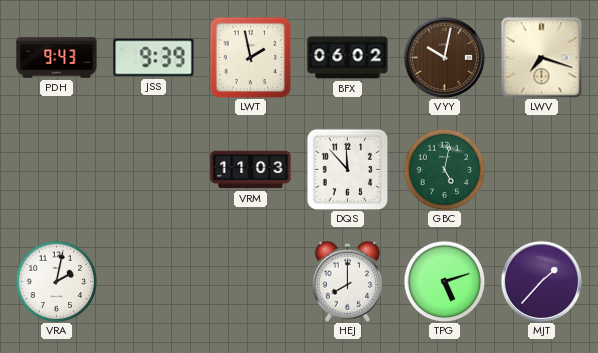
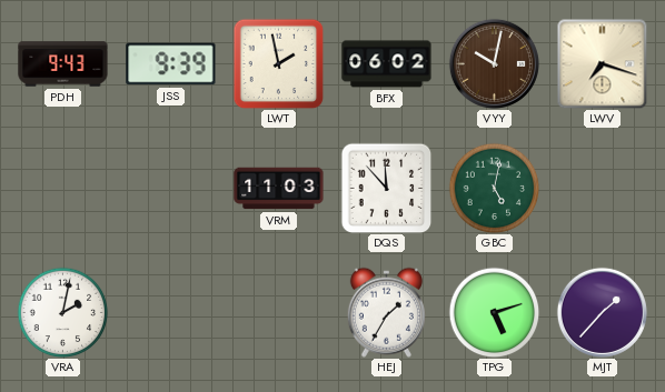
HEJ: 8:00 -> 1:35
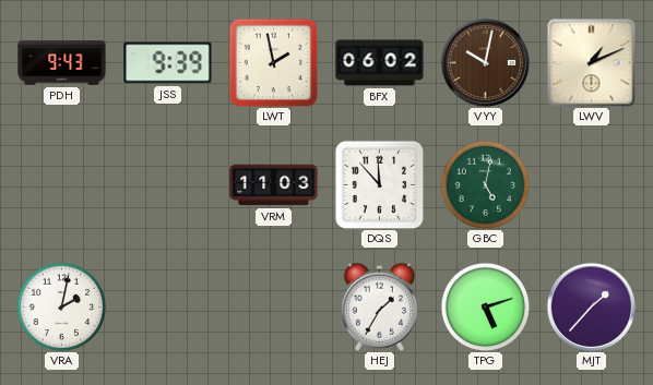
LWV: 7:18 -> 1:11
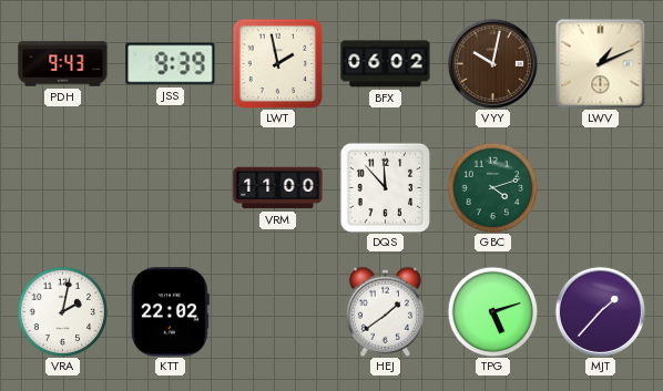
VRM: 11:03 -> 11:00
GBC: 5:02 -> 4:12
KTT: none -> 22:02
HEJ: 1:35 -> 1:39
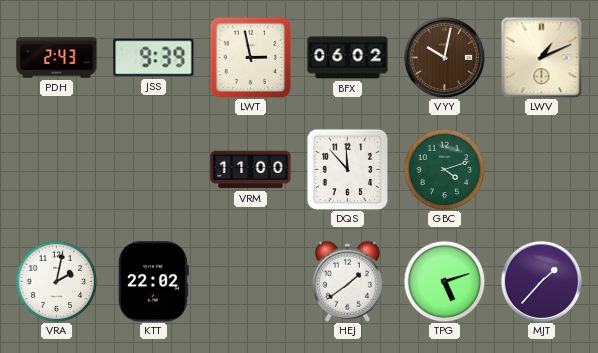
PDH: 9:43 -> 2:43
LWT: 1:58 -> 2:58
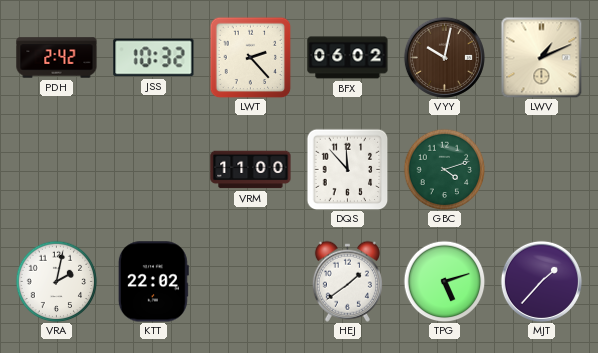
PDH: 2:43 -> 2:42
JSS: 9:39 -> 10:32
LWT: 2:58 -> 2:23
